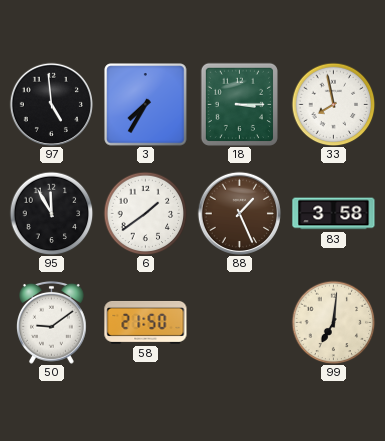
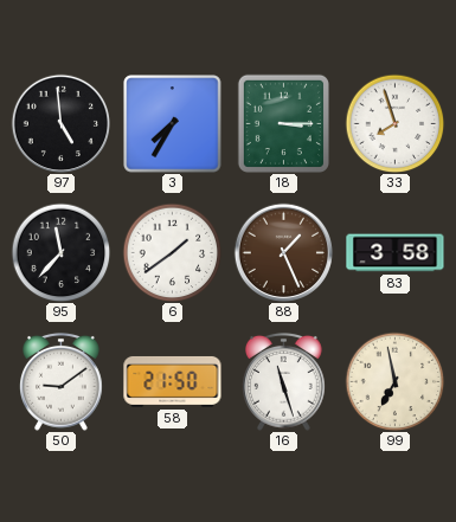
33: 7:58 -> 7:57
95: 11:55 -> 11:37
16: none -> 11:27
99: 7:01 -> 6:58
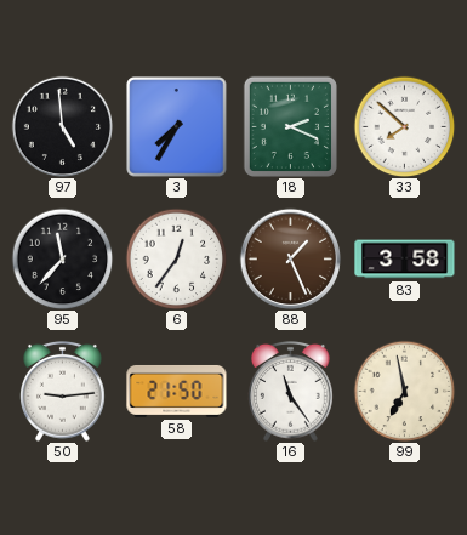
18: 3:15 -> 2:19
33: 7:57 -> 7:52
6: 1:39 -> 12:36
50: 9:09 -> 9:14
16: 11:27 -> 11:24
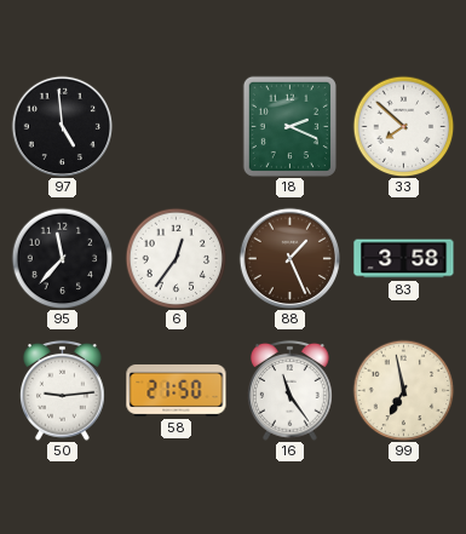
3: 7:35 -> none
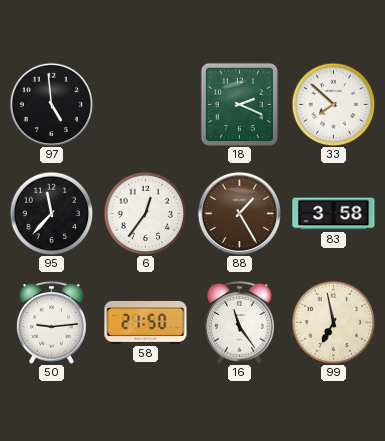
88: 1:26 -> 1:25
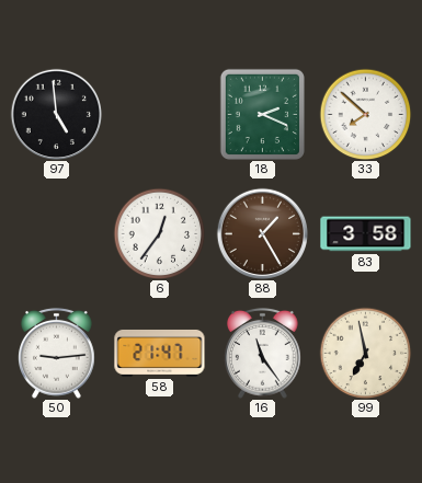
95: 11:37 -> none
58: 21:50 -> 21:47
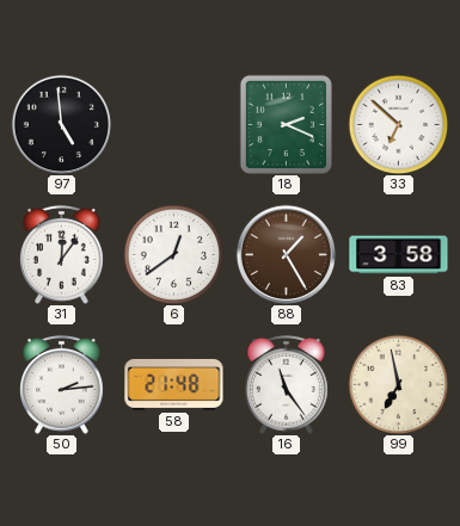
33: 7:52 -> 6:52
31: none -> 12:06
6: 12:36 -> 12:39
50: 9:14 -> 2:14
58: 21:47 -> 21:48
